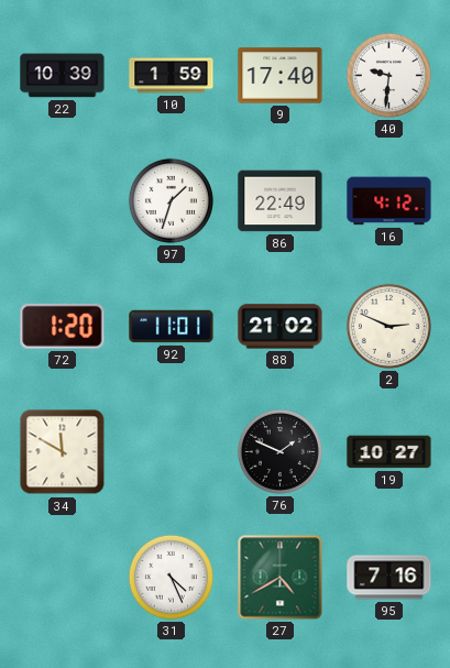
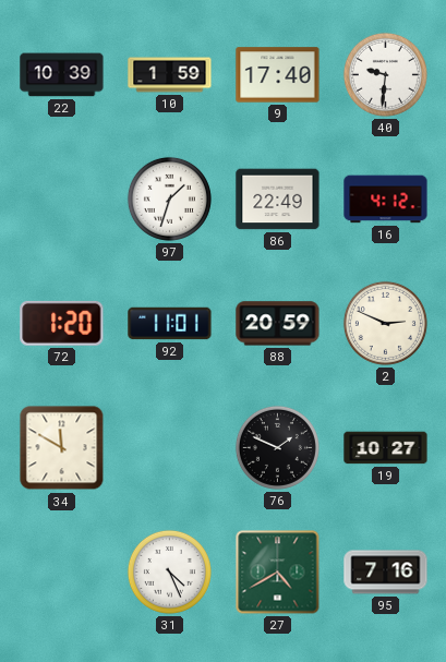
88: 21:02 -> 20:59
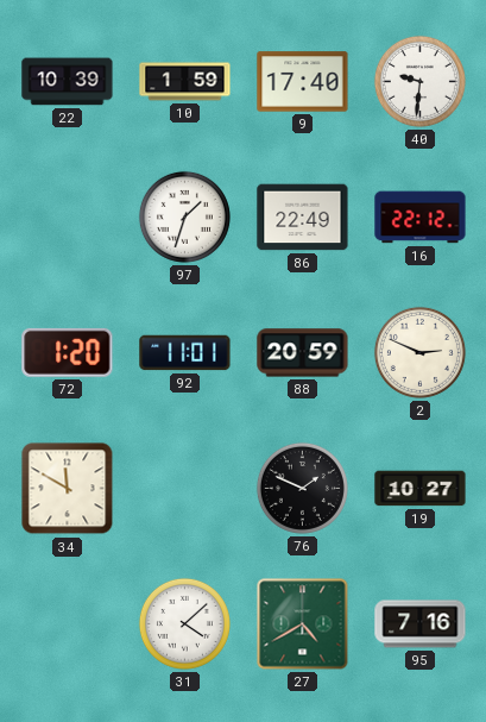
16: 4:12 -> 22:12
31: 4:26 -> 4:08
